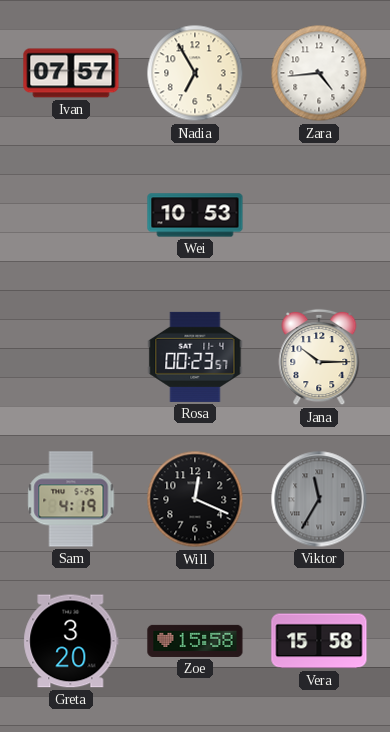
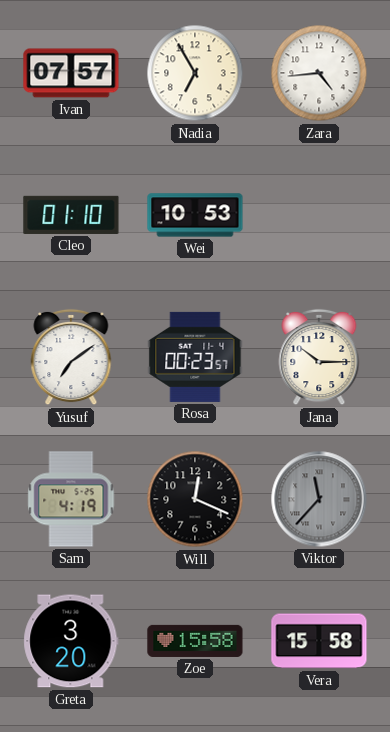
Cleo: none -> 01:10
Yusuf: none -> 7:09
Viktor: 11:35 -> 11:37
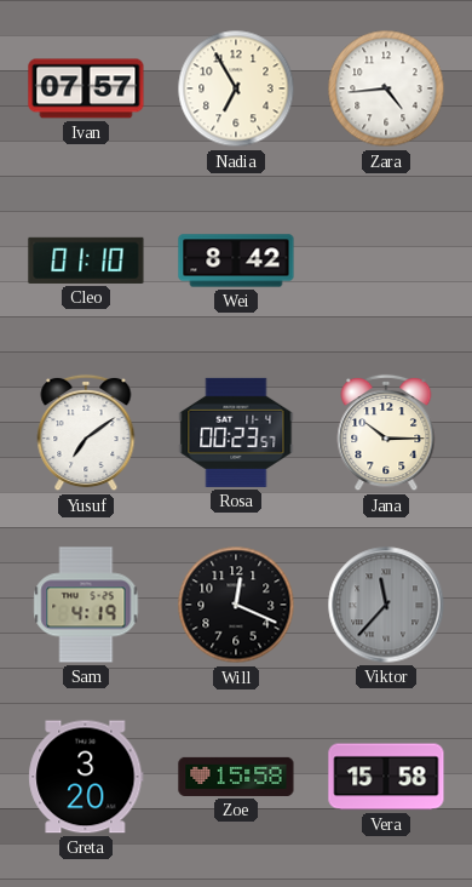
Wei: 10:53 -> 8:42
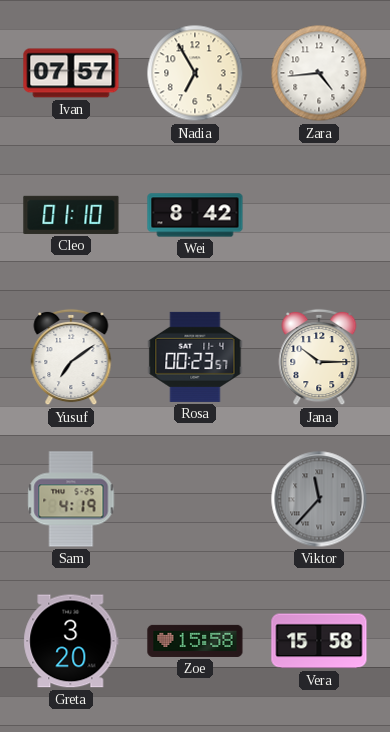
Will: 12:19 -> none
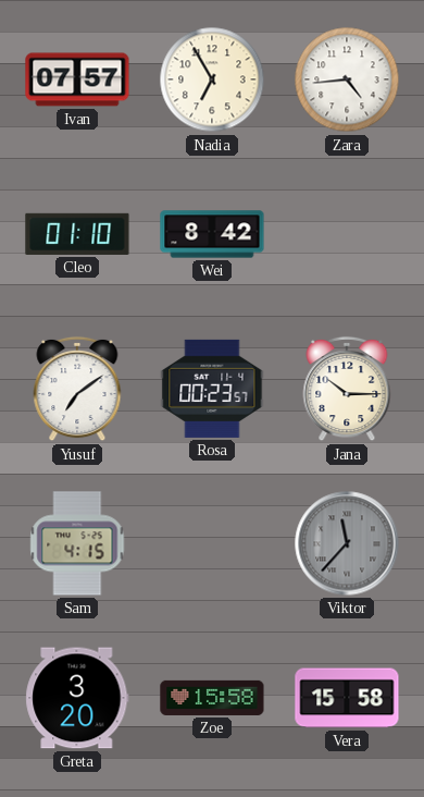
Sam: 4:19 -> 4:15
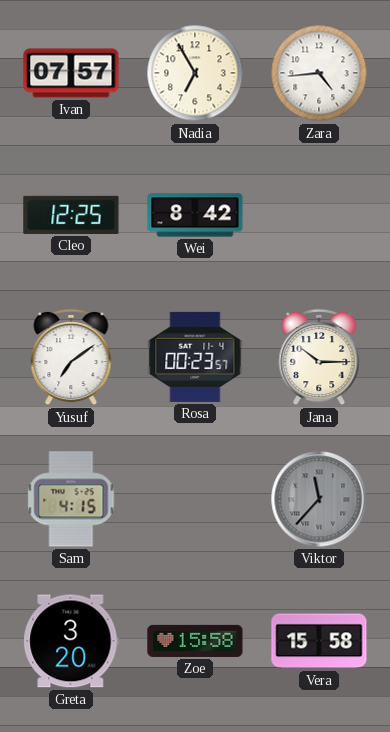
Cleo: 01:10 -> 12:25
